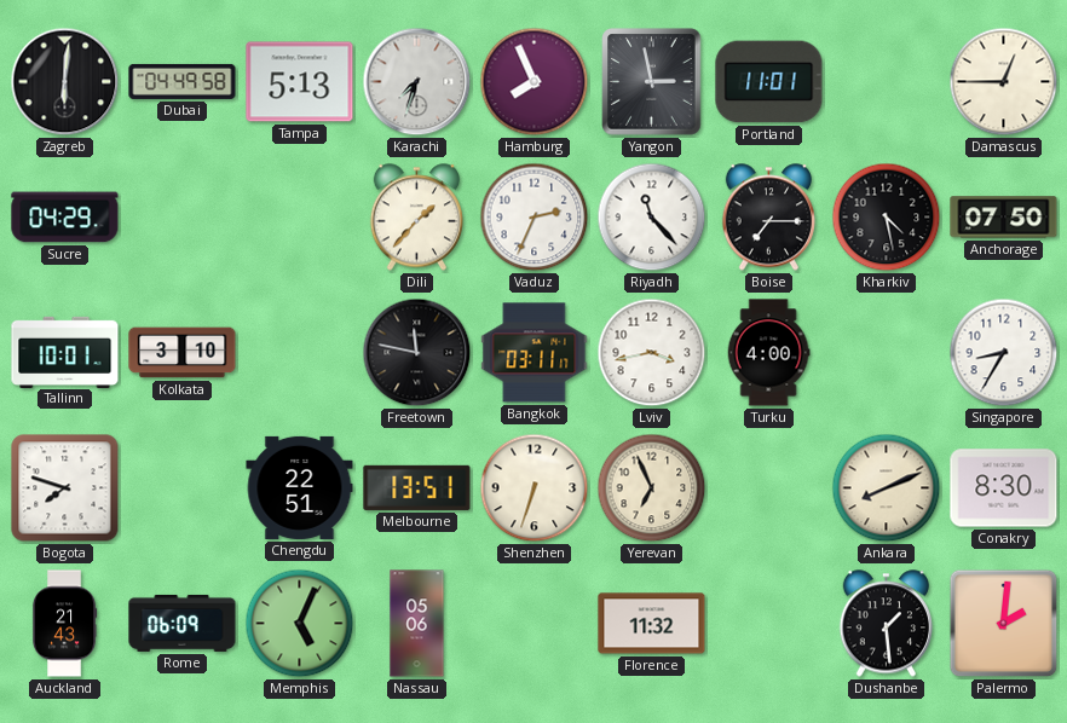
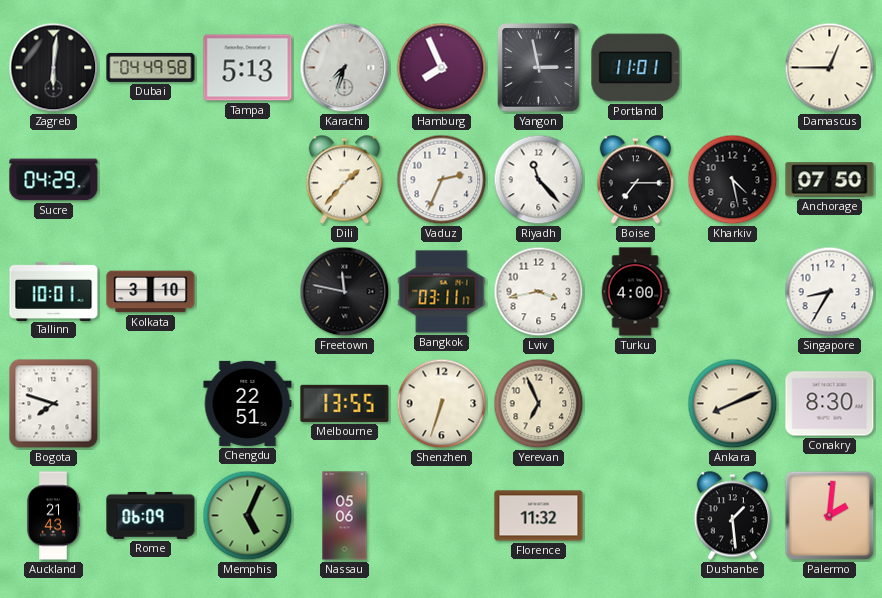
Melbourne: 13:51 -> 13:55
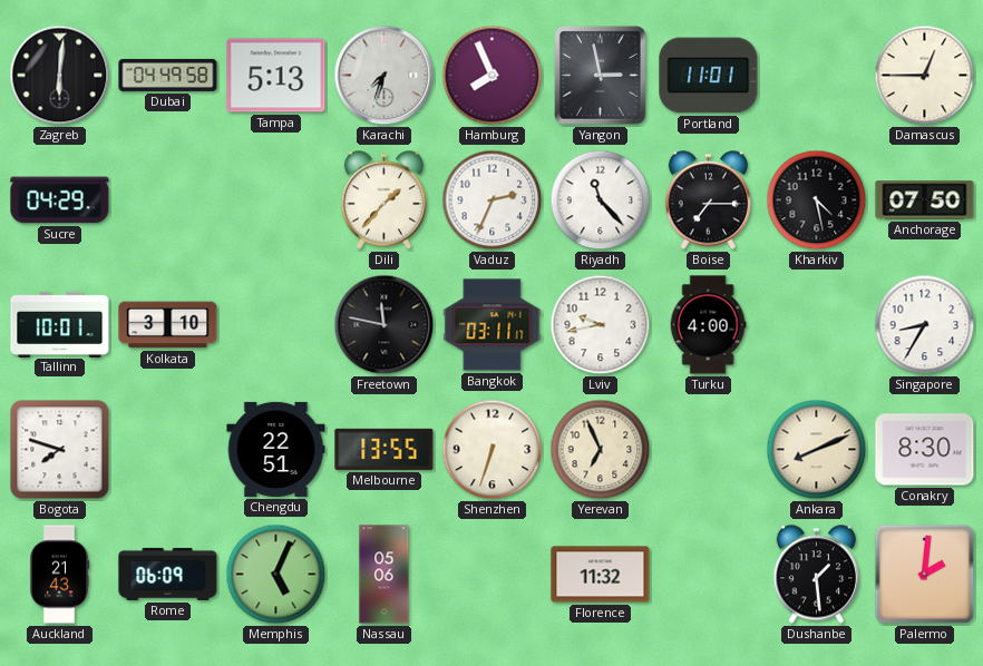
Lviv: 3:43 -> 9:43
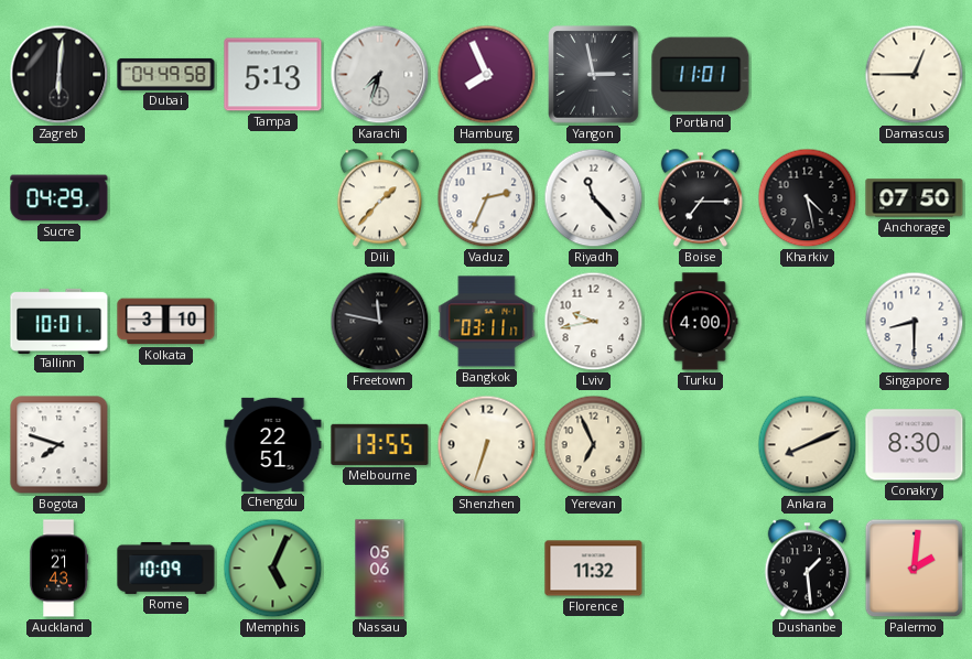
Singapore: 8:35 -> 8:30
Rome: 06:09 -> 10:09
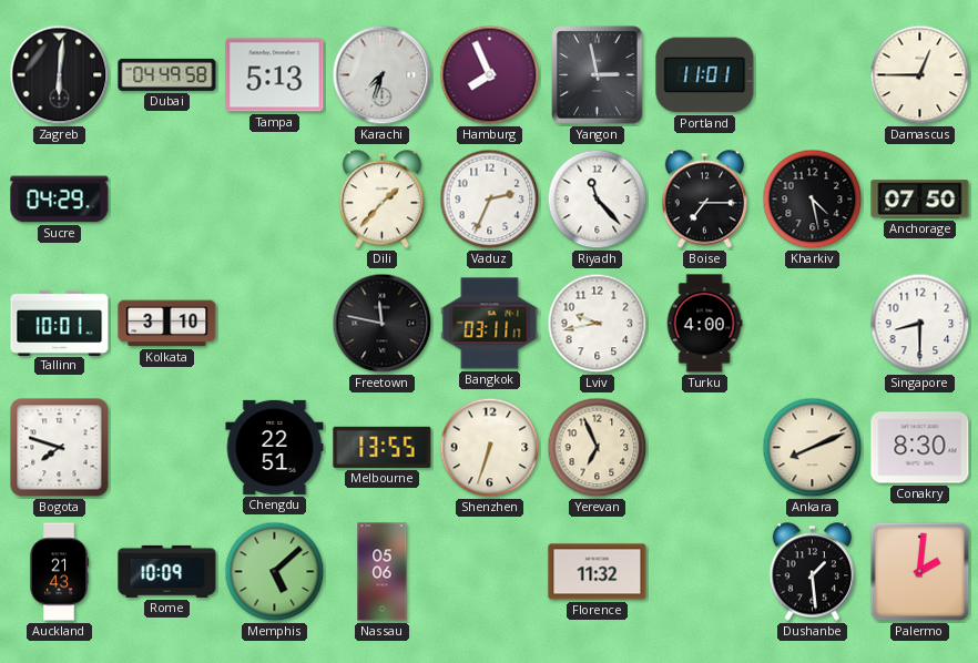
Memphis: 5:04 -> 5:08
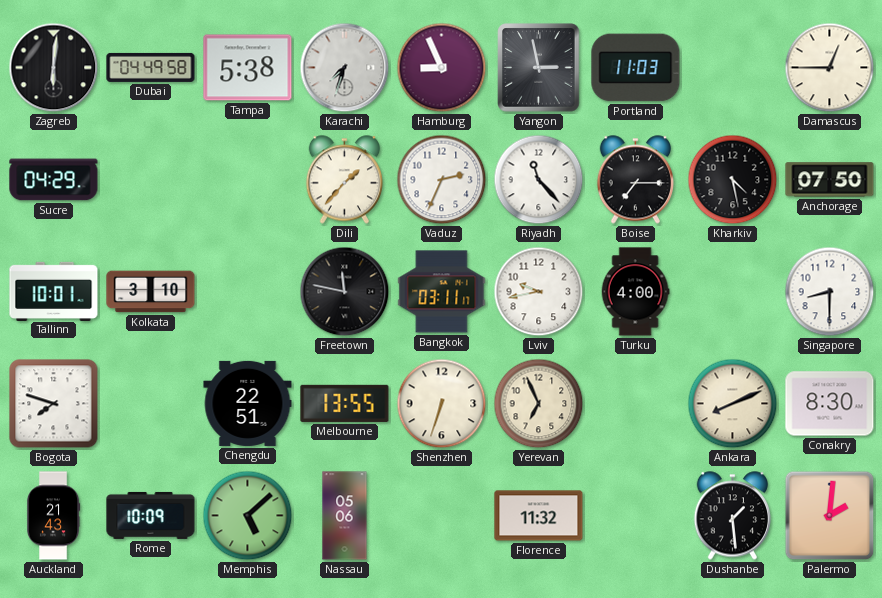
Tampa: 5:13 -> 5:38
Hamburg: 7:56 -> 8:56
Portland: 11:01 -> 11:03
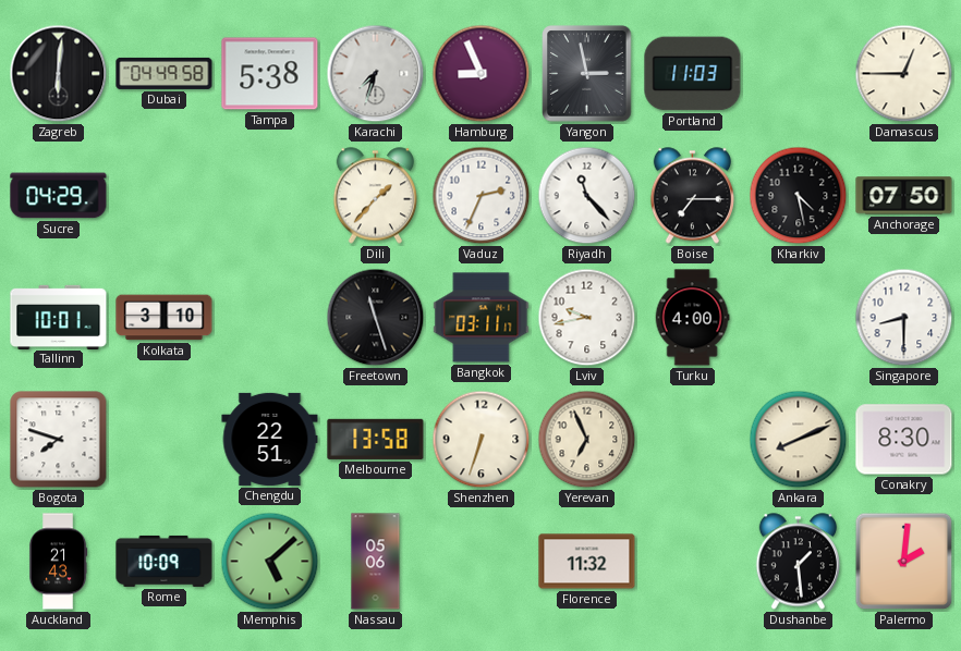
Freetown: 11:47 -> 11:27
Melbourne: 13:55 -> 13:58
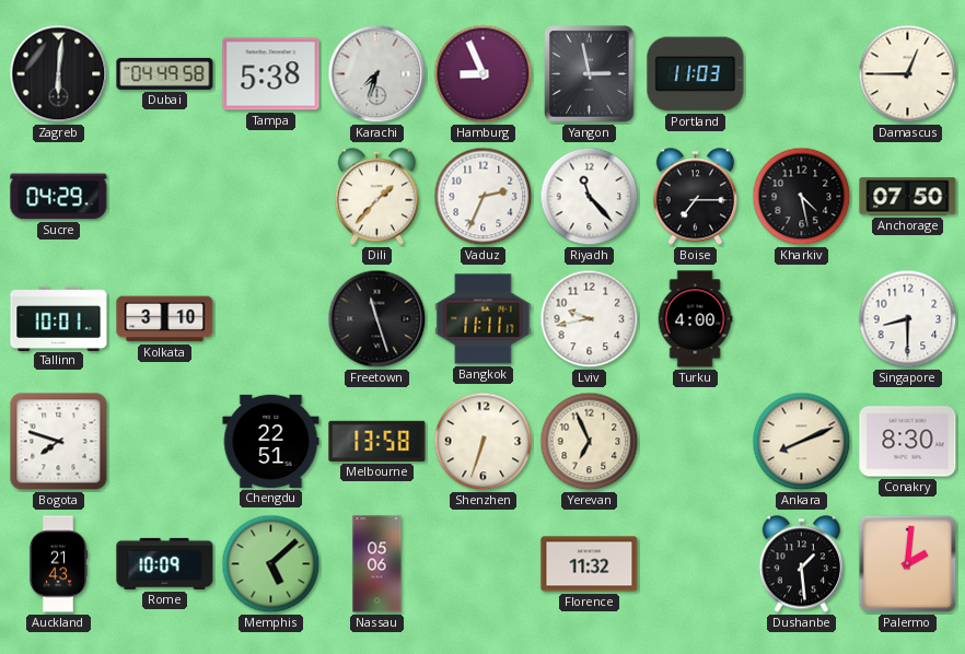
Bangkok: 03:11 -> 11:11
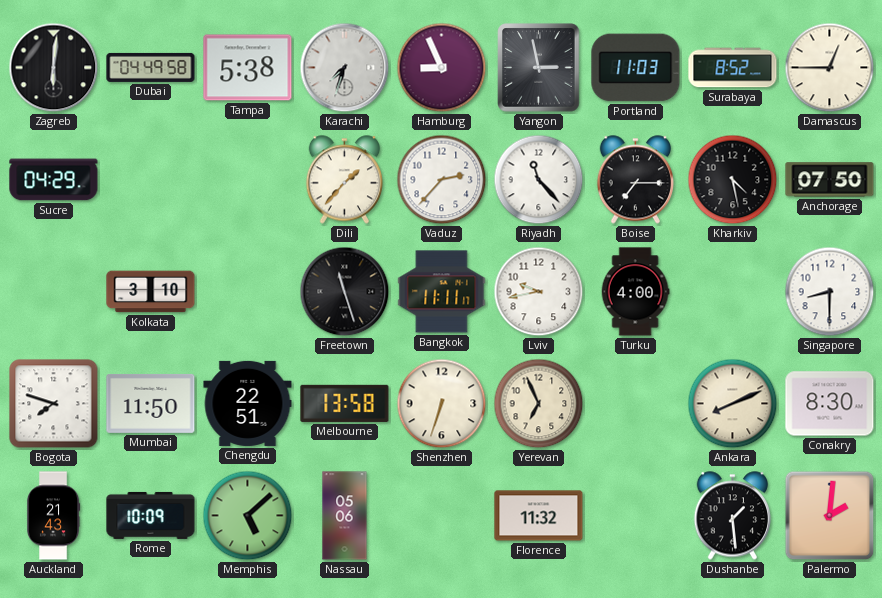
Surabaya: none -> 8:52
Vaduz: 2:34 -> 2:37
Tallinn: 10:01 -> none
Mumbai: none -> 11:50
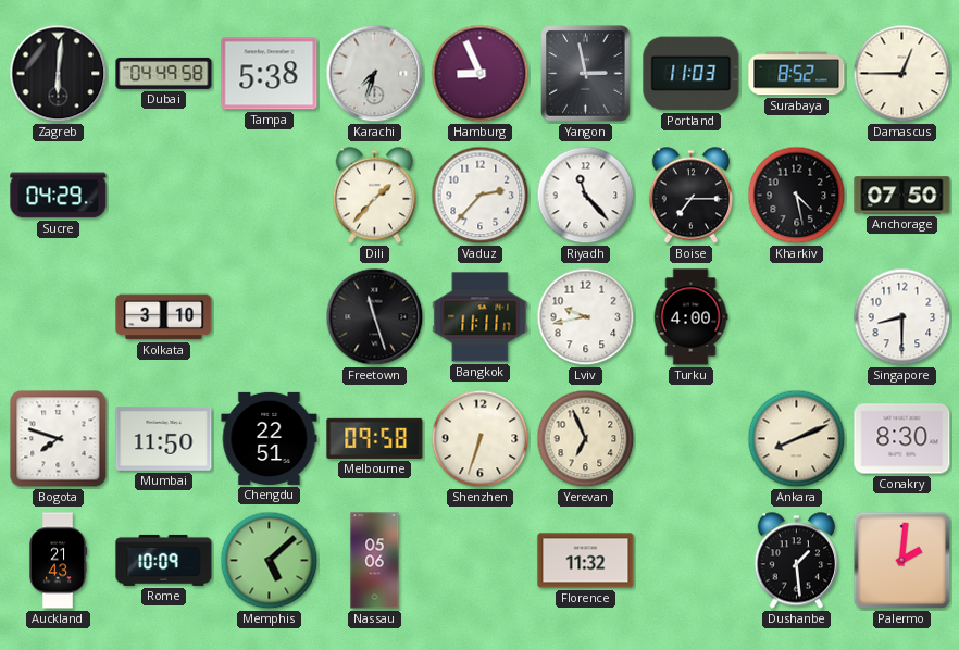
Melbourne: 13:58 -> 09:58
